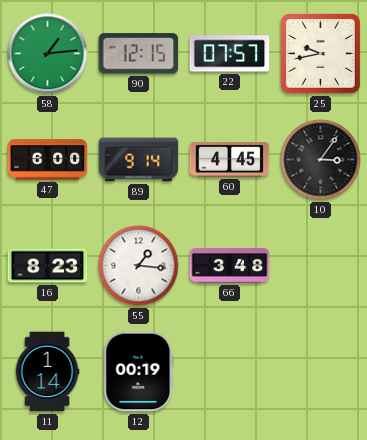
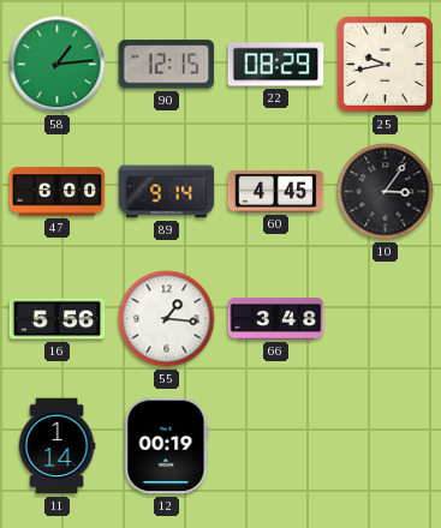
22: 07:57 -> 08:29
16: 8:23 -> 5:56
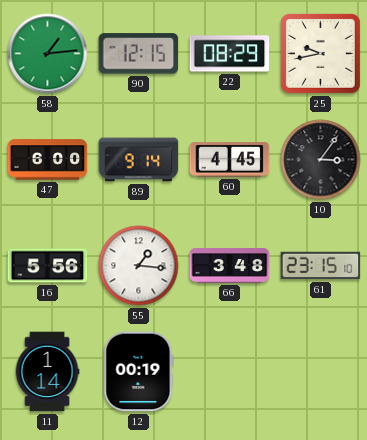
61: none -> 23:15
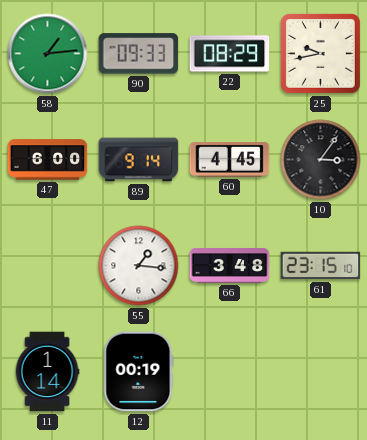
90: 12:15 -> 09:33
16: 5:56 -> none
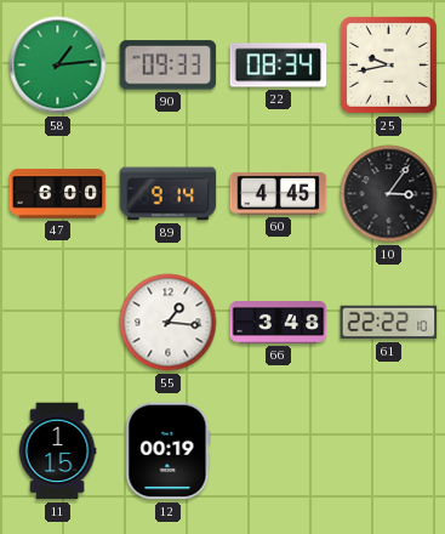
22: 08:29 -> 08:34
61: 23:15 -> 22:22
11: 1:14 -> 1:15
